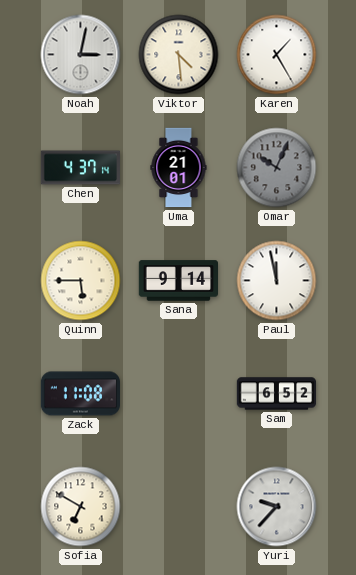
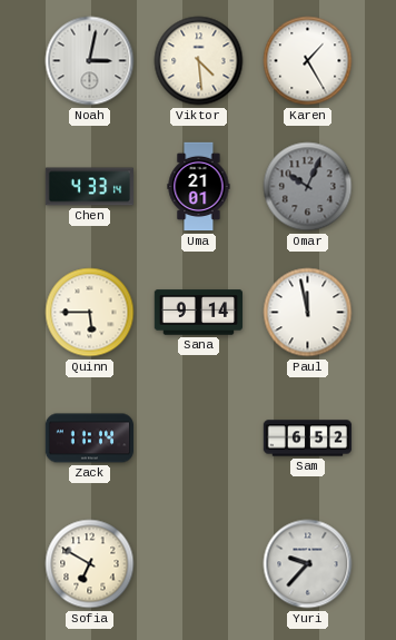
Chen: 4:37 -> 4:33
Zack: 11:08 -> 11:14
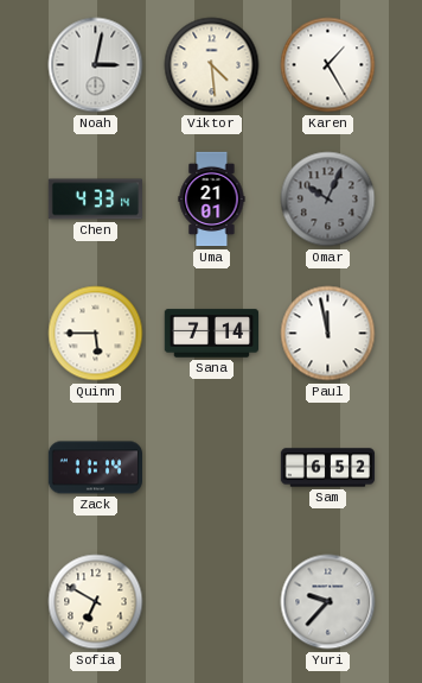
Sana: 9:14 -> 7:14
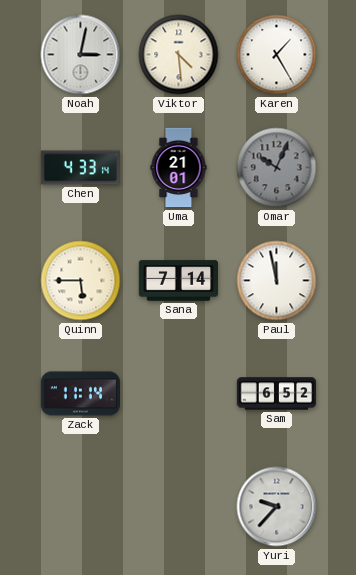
Sofia: 6:50 -> none
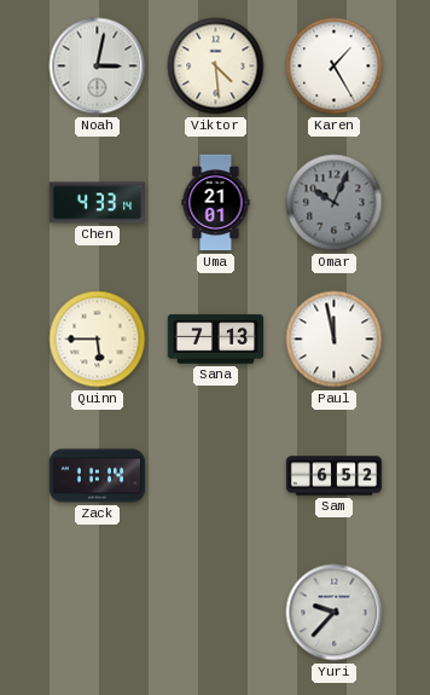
Sana: 7:14 -> 7:13
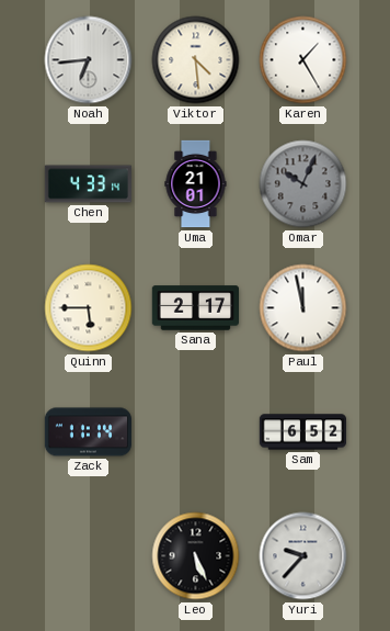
Noah: 3:02 -> 6:44
Sana: 7:13 -> 2:17
Leo: none -> 5:26
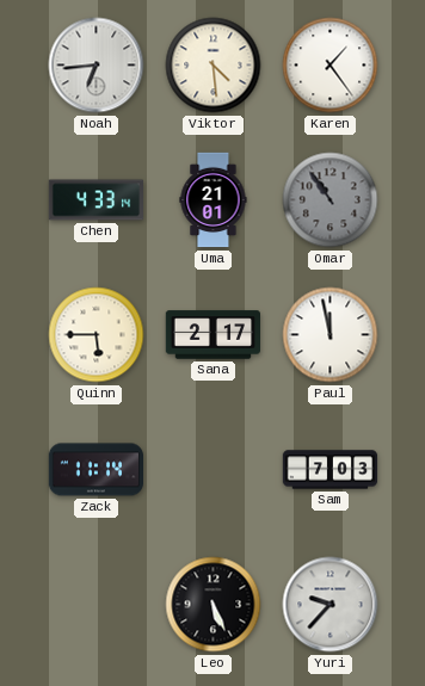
Karen: 1:25 -> 1:24
Omar: 10:04 -> 10:54
Sam: 6:52 -> 7:03
